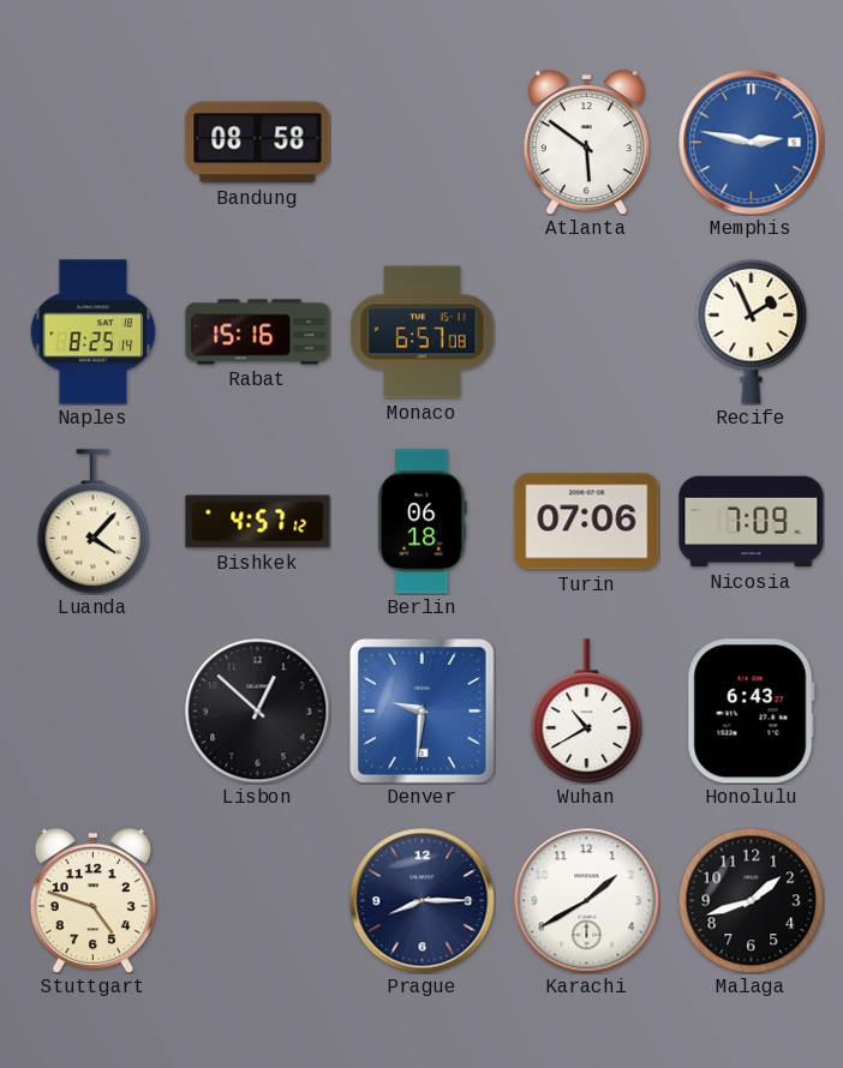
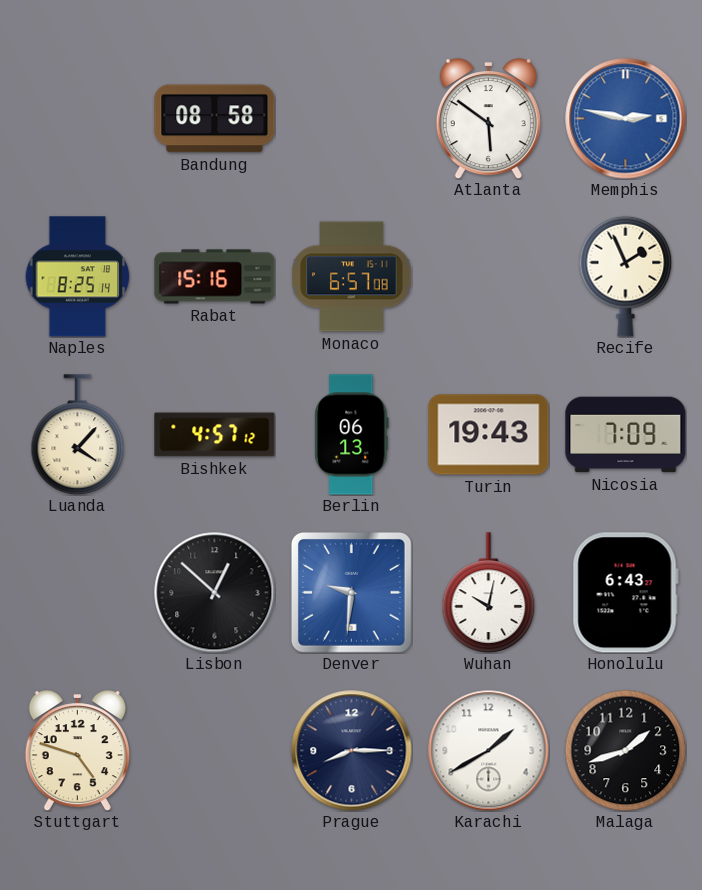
Berlin: 06:18 -> 06:13
Turin: 07:06 -> 19:43
Wuhan: 10:40 -> 10:02
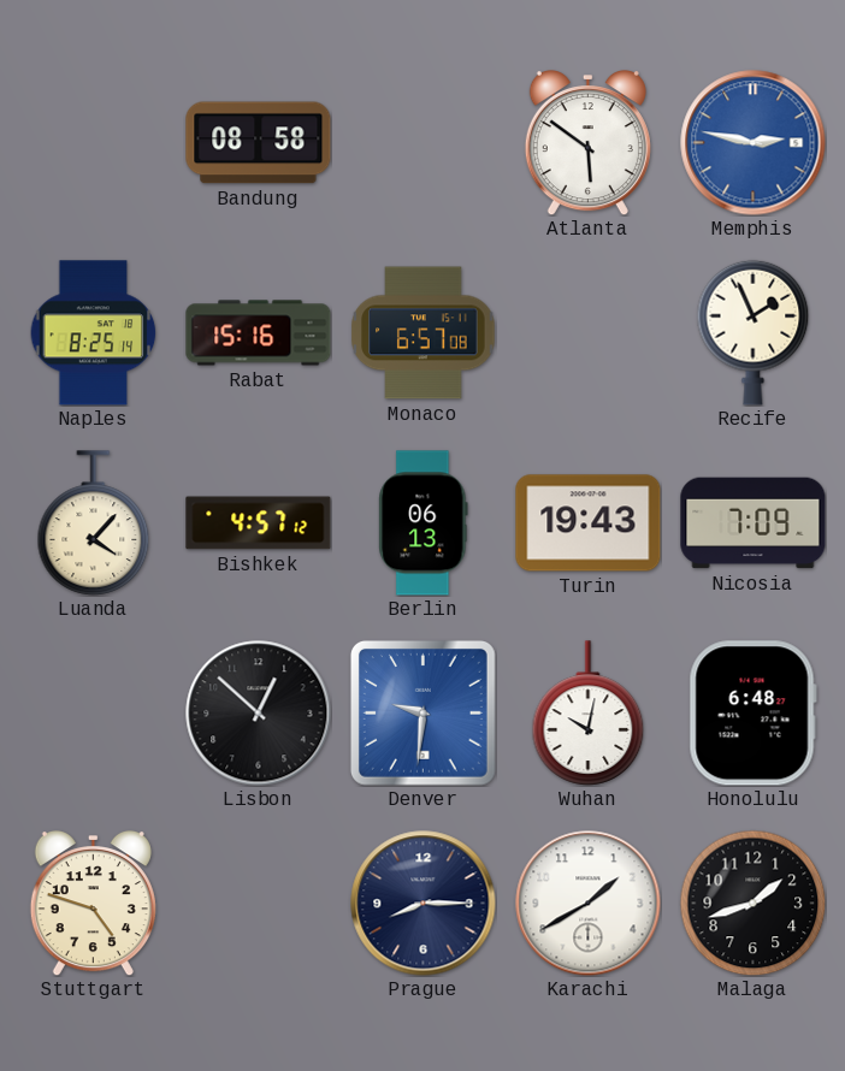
Honolulu: 6:43 -> 6:48
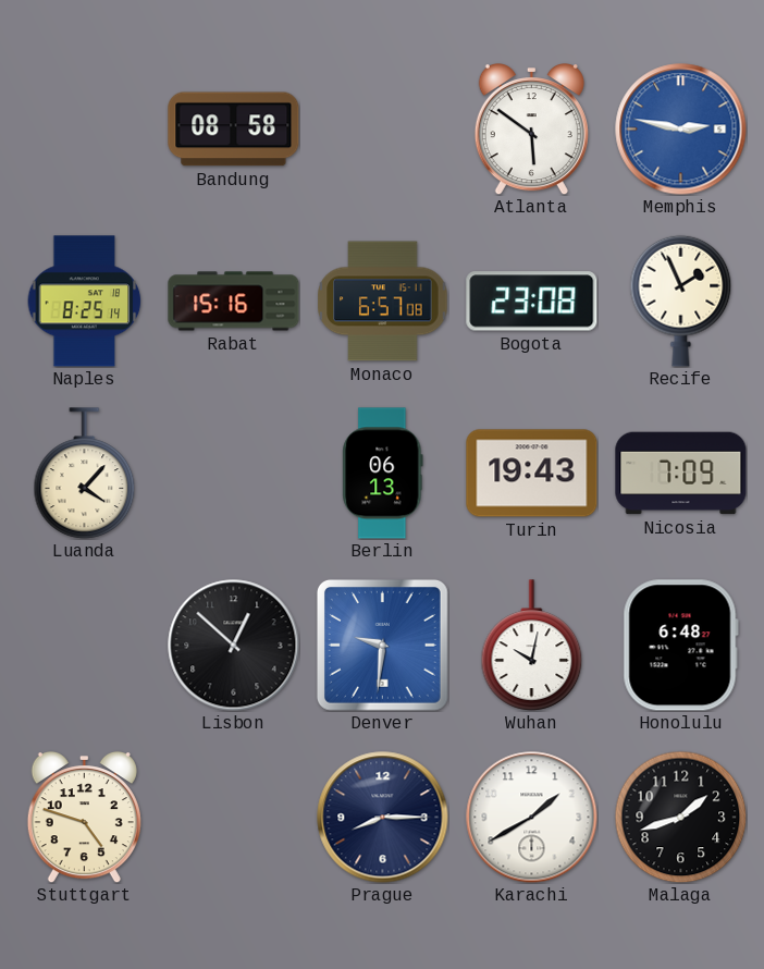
Bogota: none -> 23:08
Bishkek: 4:57 -> none
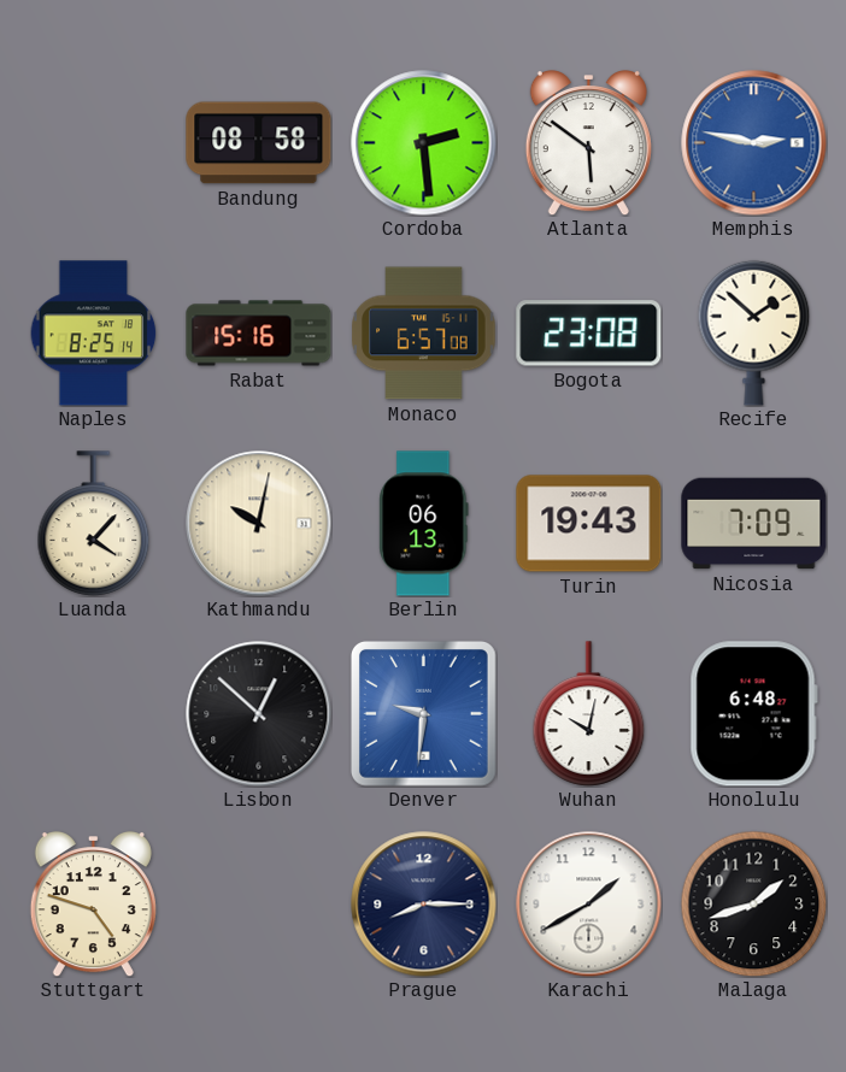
Cordoba: none -> 2:29
Recife: 1:56 -> 1:52
Kathmandu: none -> 10:02
